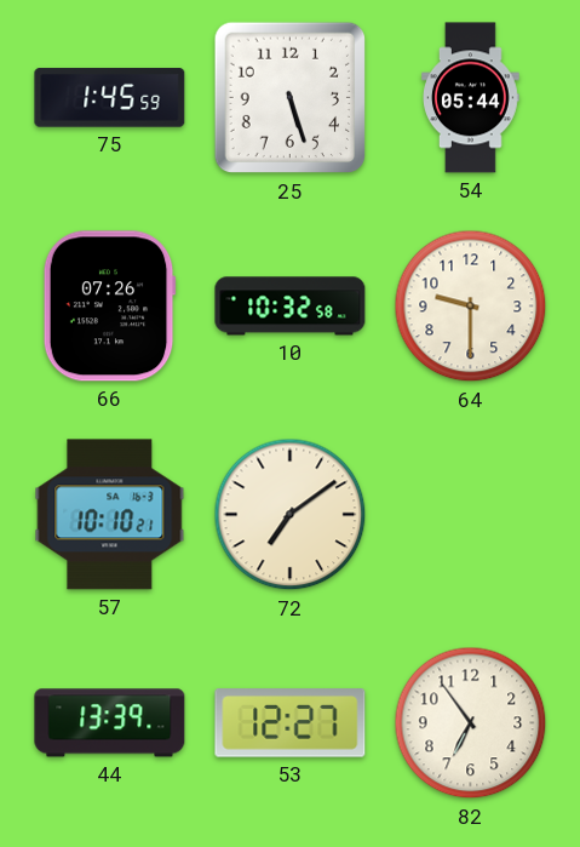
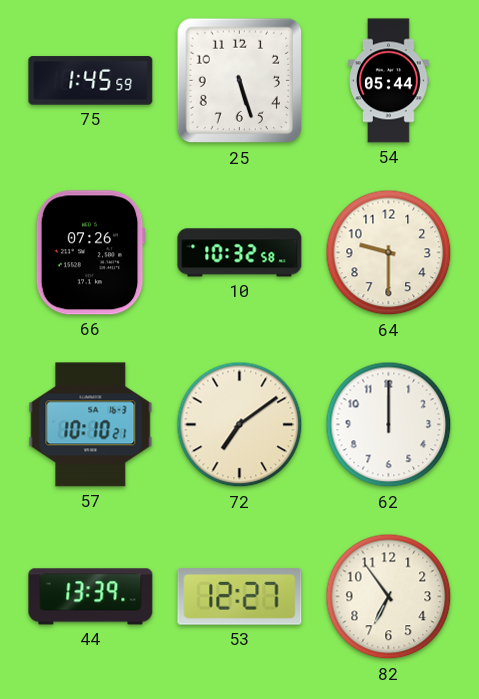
62: none -> 12:00
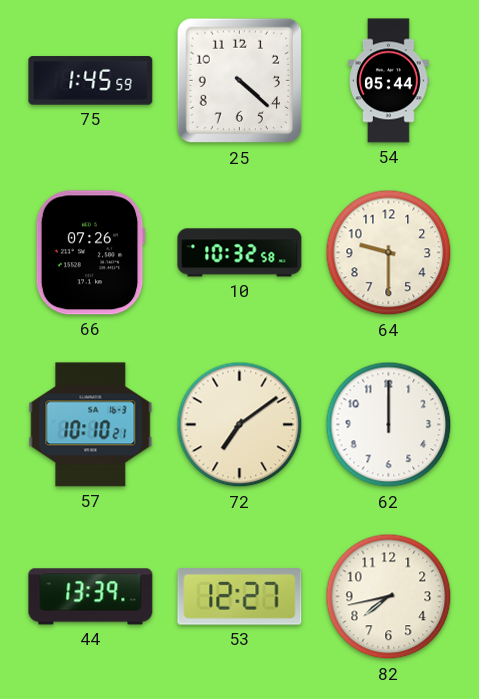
25: 5:27 -> 4:22
82: 6:54 -> 7:43
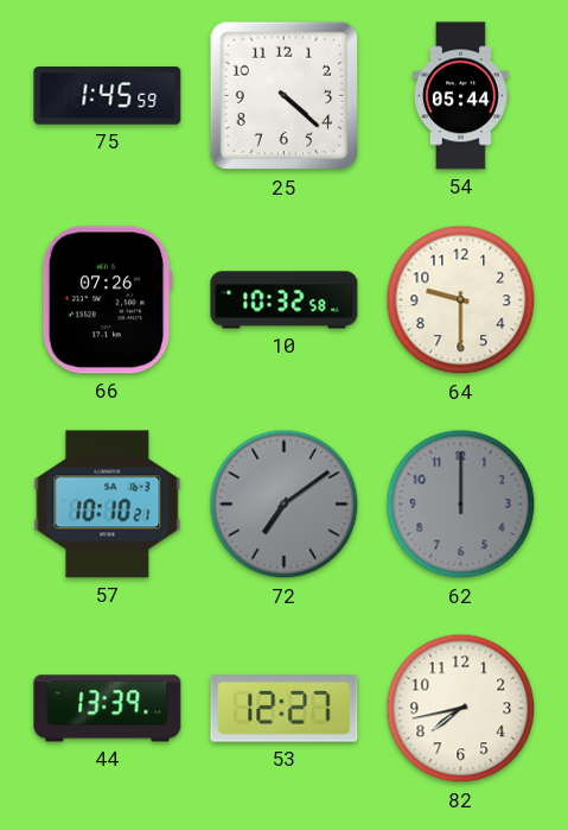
72 dial: cream -> grey
62 dial: white -> grey
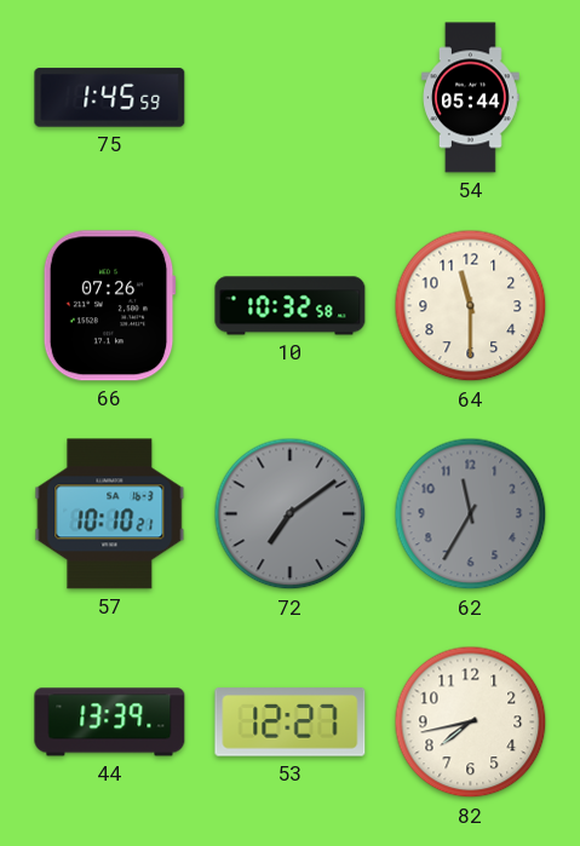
25: 4:22 -> none
64: 9:30 -> 11:30
62: 12:00 -> 11:35
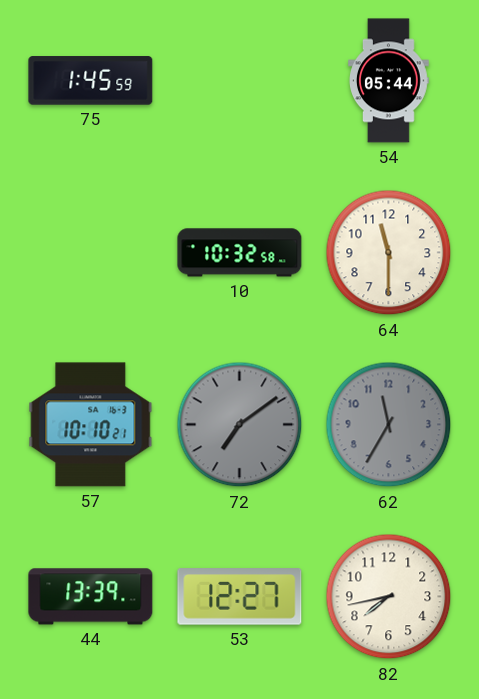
66: 07:26 -> none
